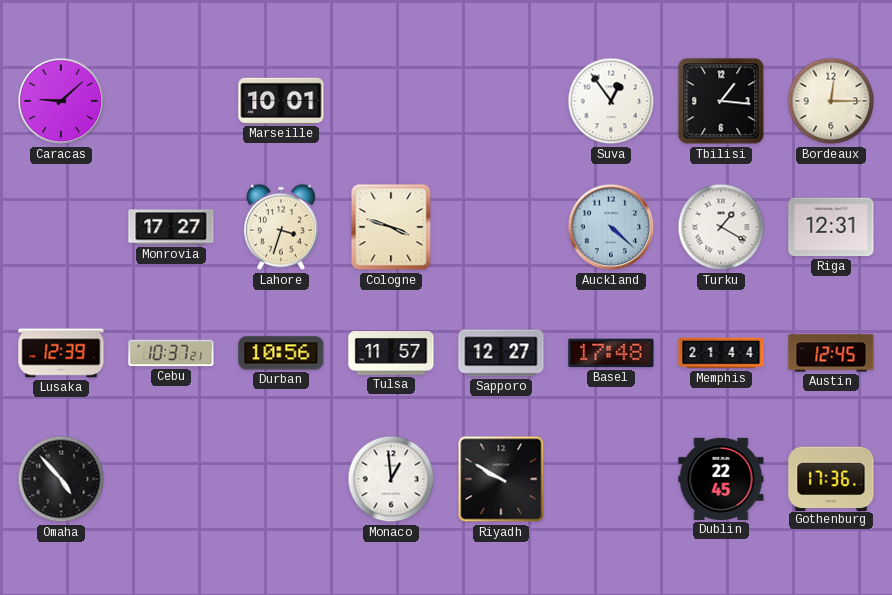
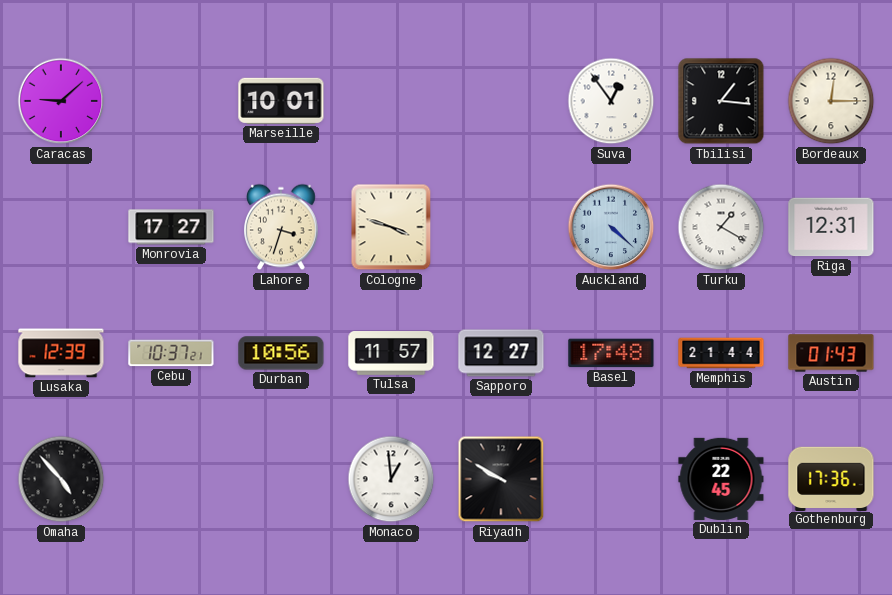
Austin: 12:45 -> 01:43
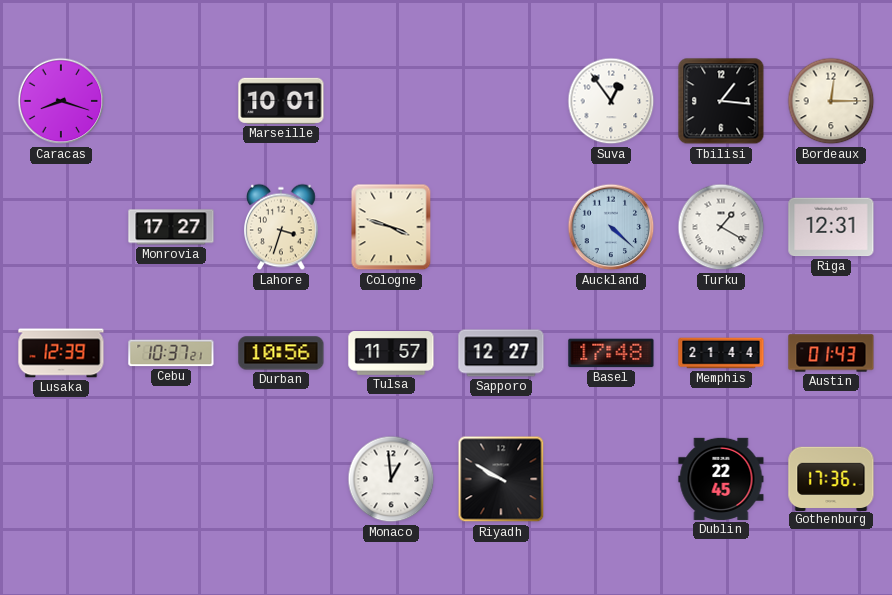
Caracas: 9:08 -> 8:18
Omaha: 4:53 -> none
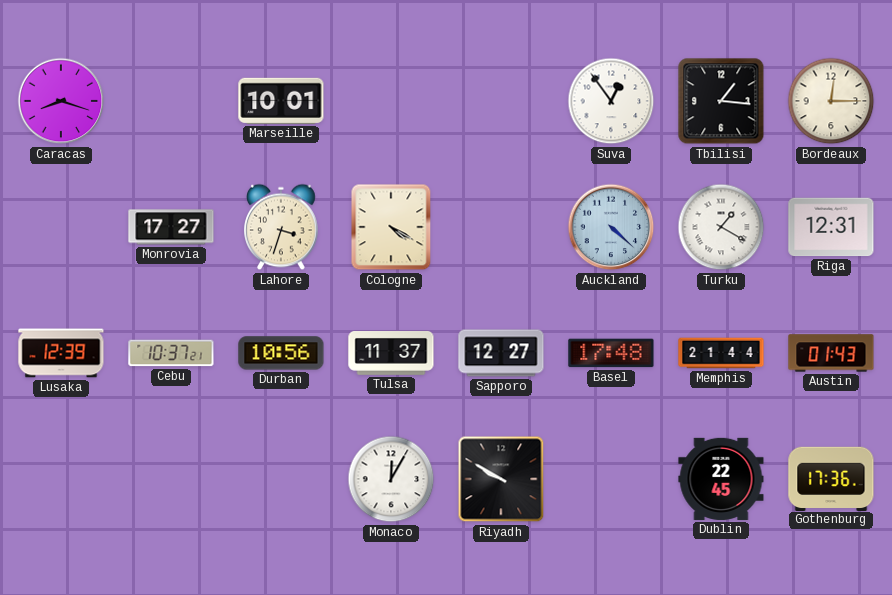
Cologne: 3:48 -> 4:20
Tulsa: 11:57 -> 11:37
Monaco: 12:59 -> 12:05
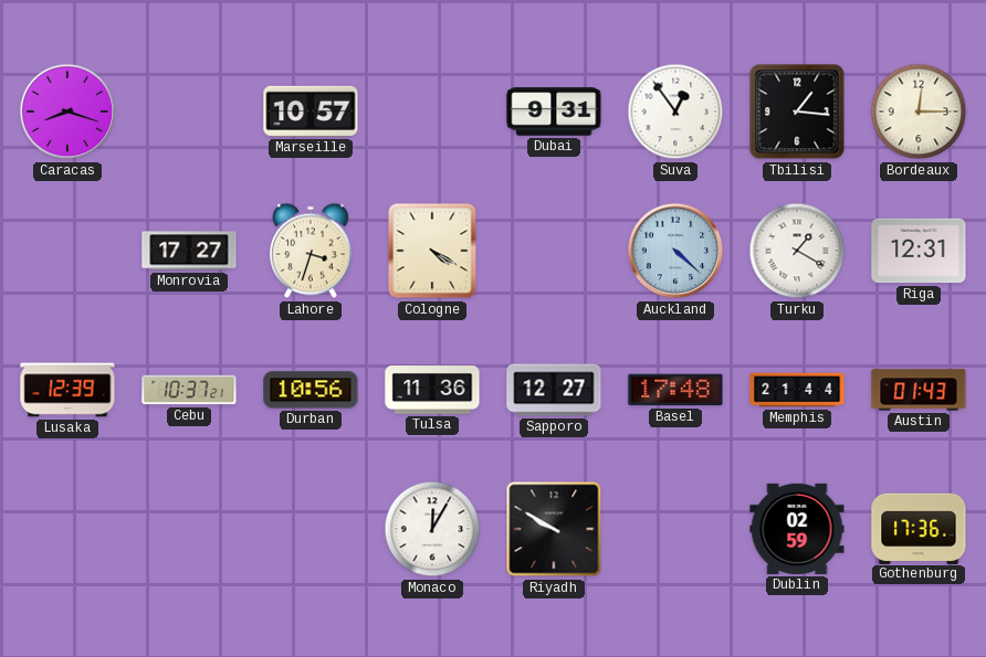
Marseille: 10:01 -> 10:57
Dubai: none -> 9:31
Tulsa: 11:37 -> 11:36
Dublin: 22:45 -> 02:59
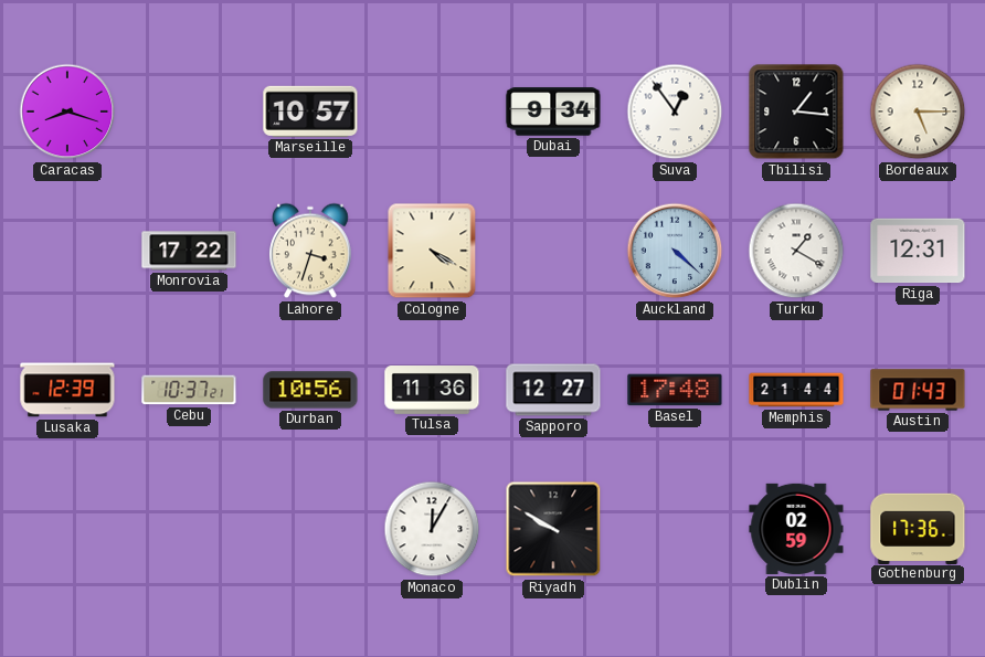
Dubai: 9:31 -> 9:34
Bordeaux: 12:15 -> 5:15
Monrovia: 17:27 -> 17:22
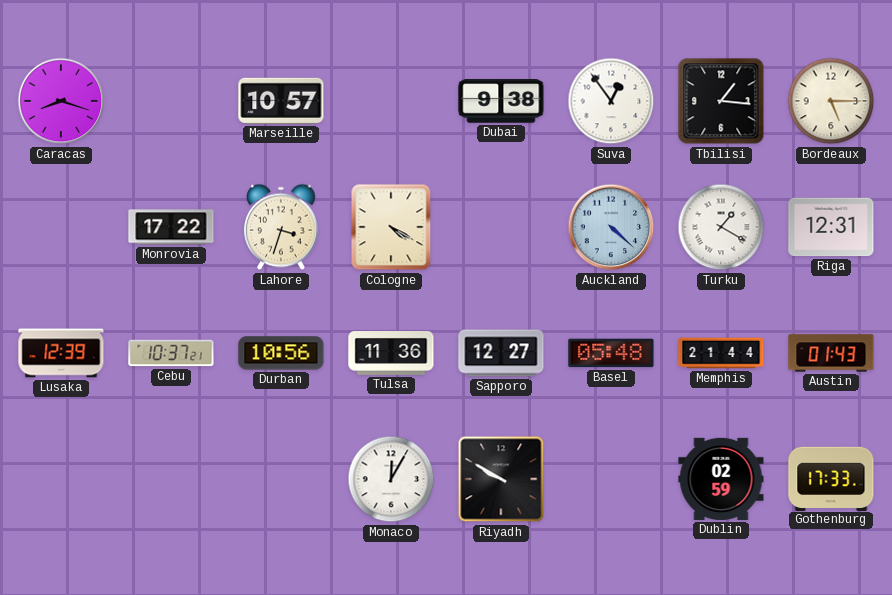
Dubai: 9:34 -> 9:38
Basel: 17:48 -> 05:48
Gothenburg: 17:36 -> 17:33
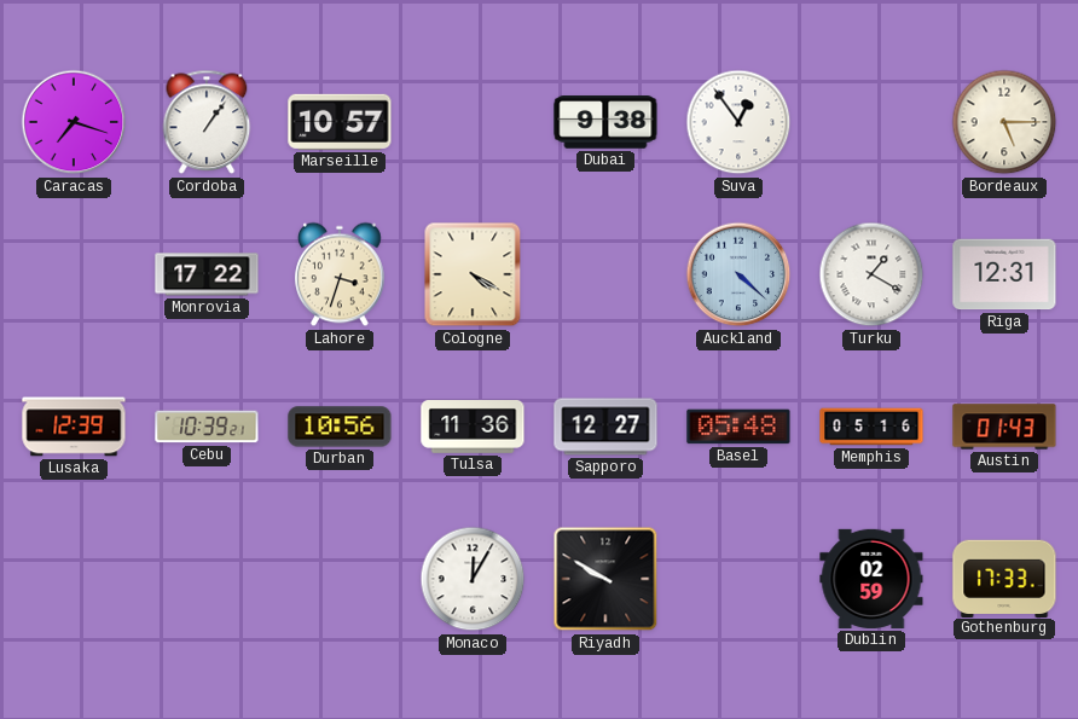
Caracas: 8:18 -> 7:18
Cordoba: none -> 1:06
Tbilisi: 1:16 -> none
Cebu: 10:37 -> 10:39
Memphis: 21:44 -> 05:16
